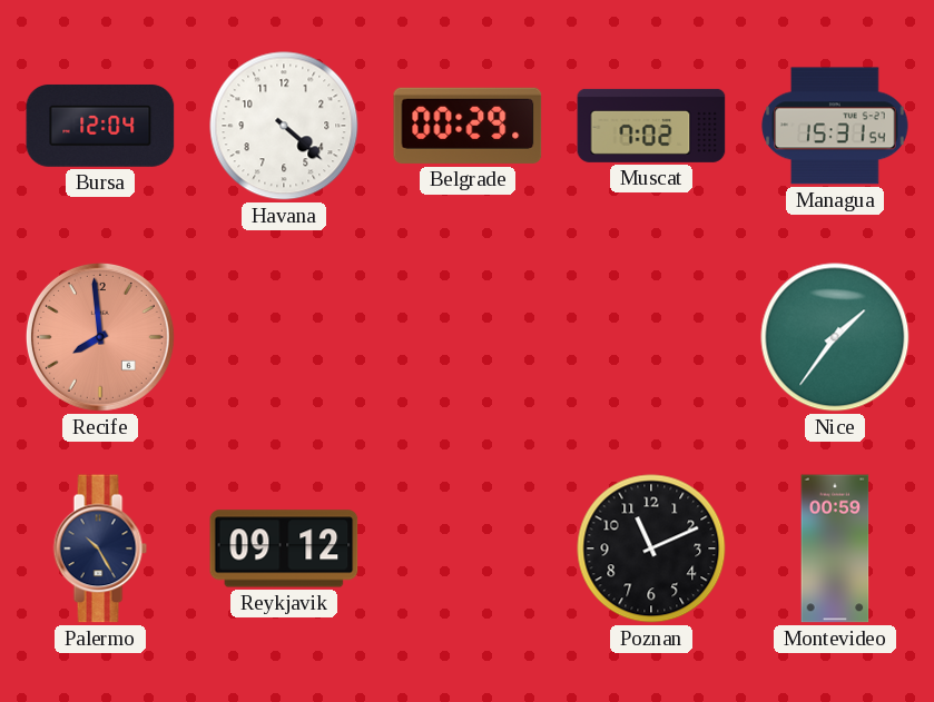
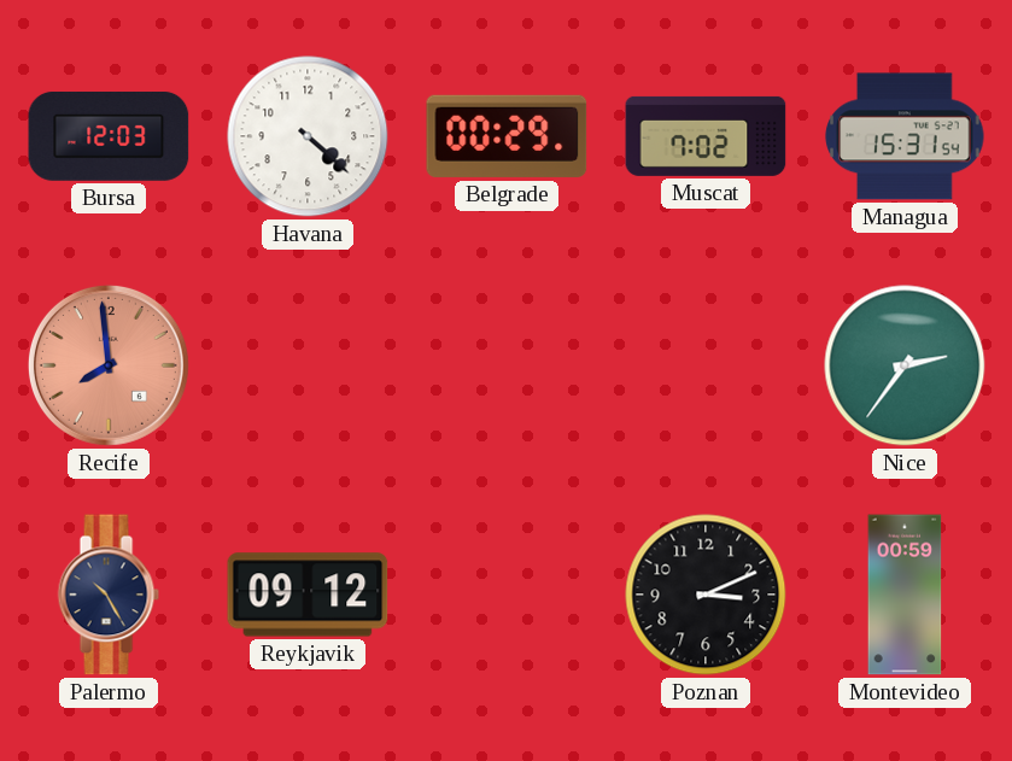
Bursa: 12:04 -> 12:03
Nice: 1:36 -> 2:36
Poznan: 11:11 -> 3:11
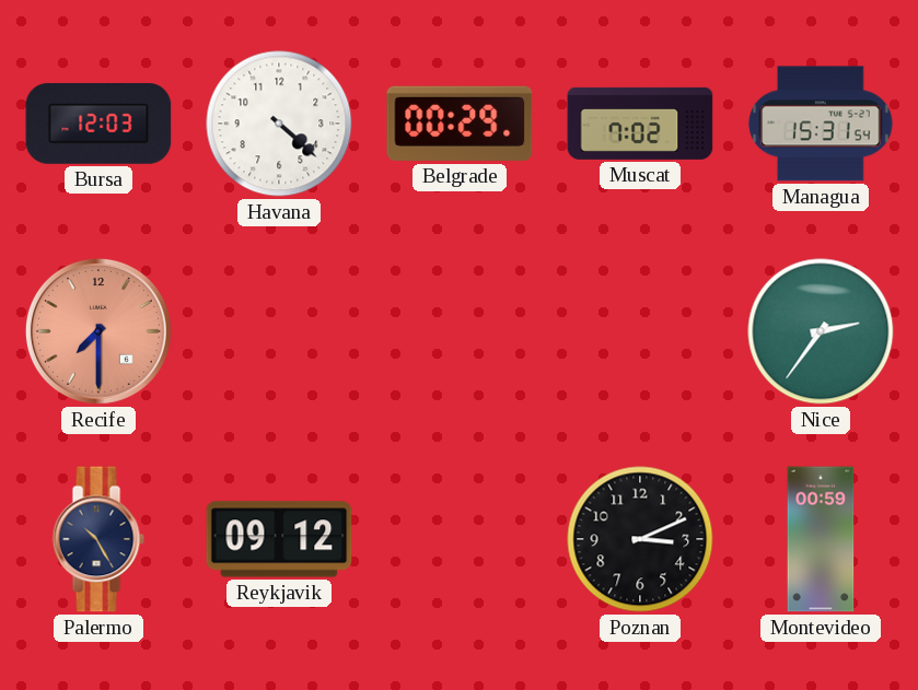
Recife: 7:59 -> 7:30
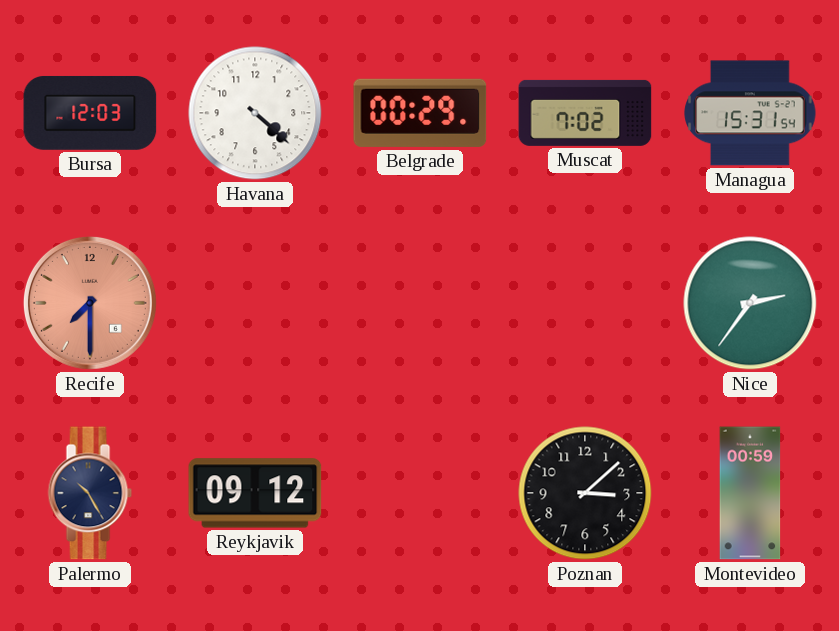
Poznan: 3:11 -> 3:08
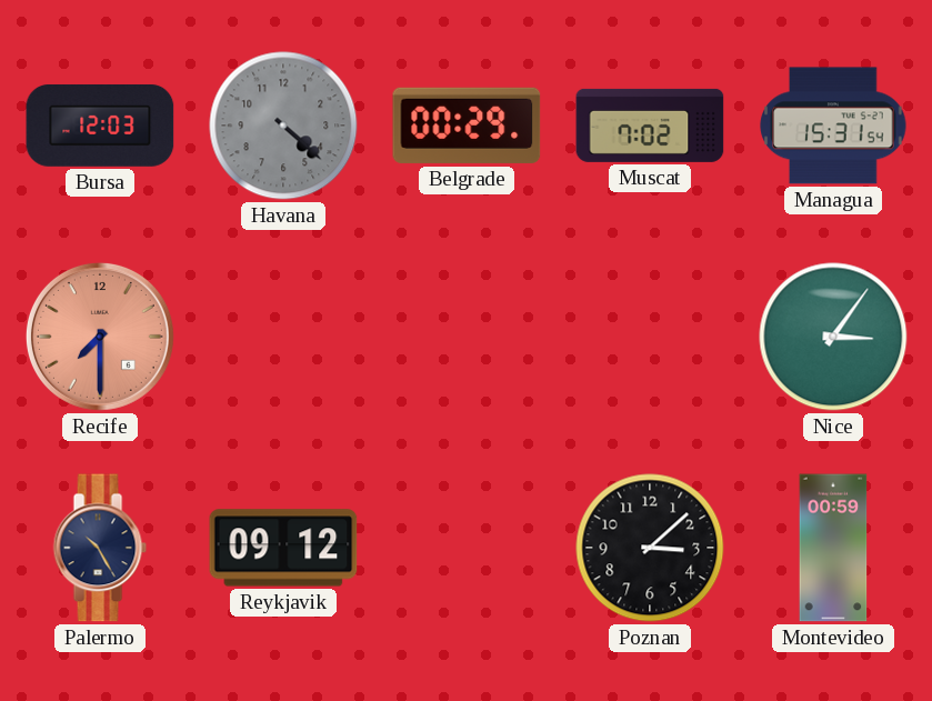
Havana dial: white -> grey
Nice: 2:36 -> 3:06
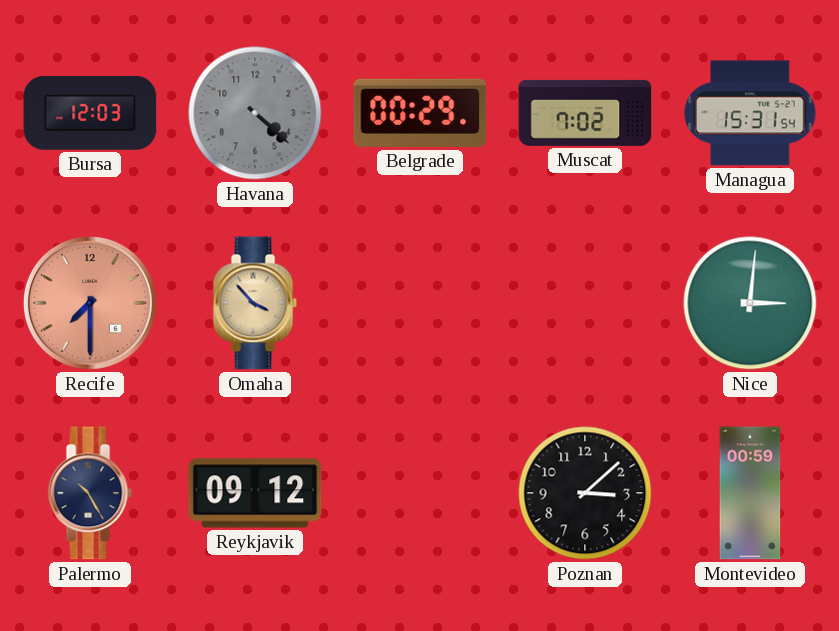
Omaha: none -> 3:53
Nice: 3:06 -> 3:01
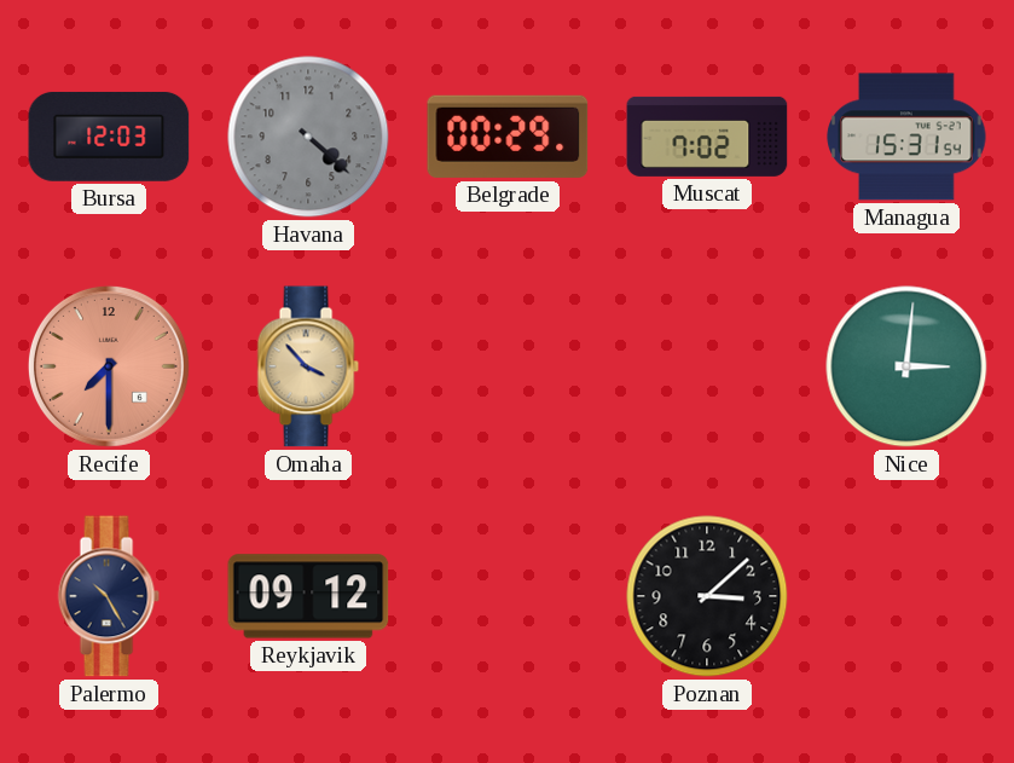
Montevideo: 00:59 -> none
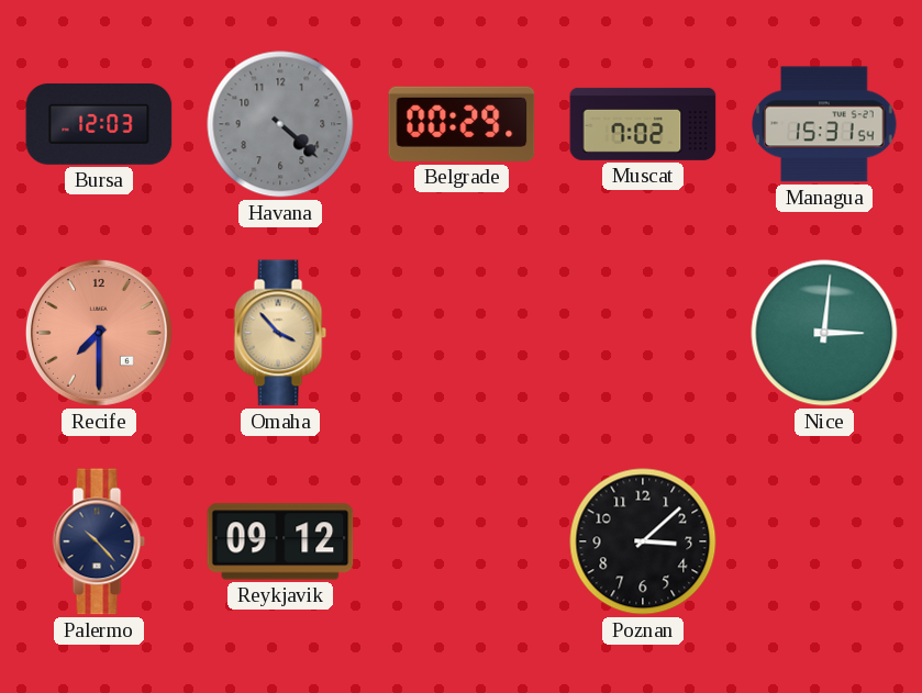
Palermo: 10:25 -> 10:23
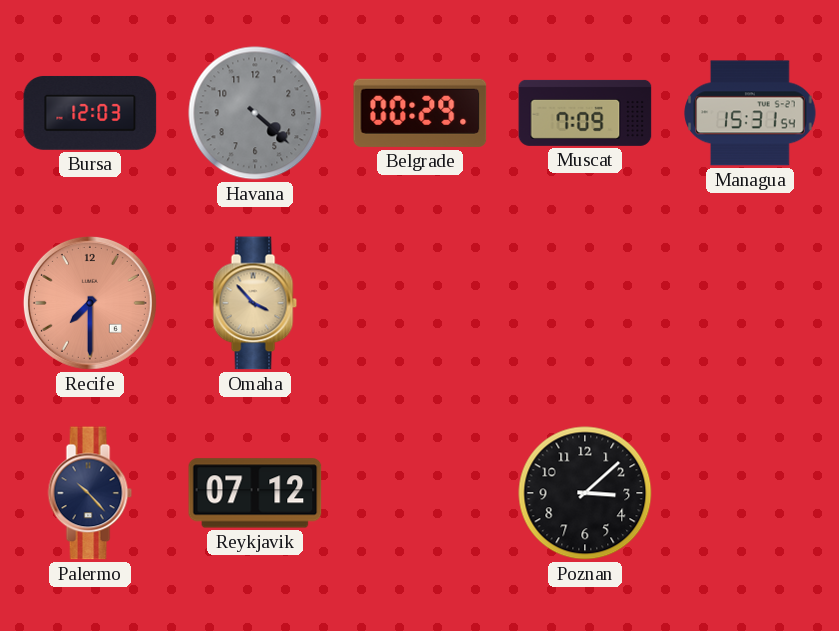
Muscat: 7:02 -> 7:09
Nice: 3:01 -> none
Reykjavik: 09:12 -> 07:12
